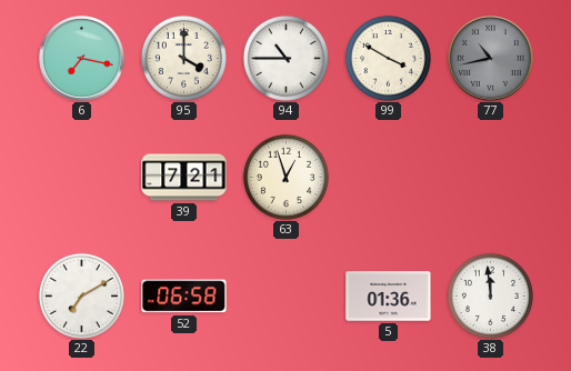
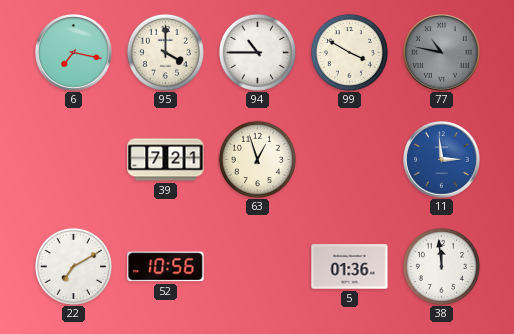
77: 10:43 -> 10:47
11: none -> 2:59
52: 06:58 -> 10:56
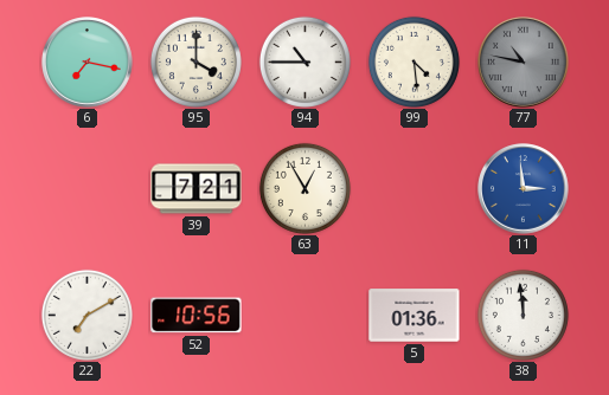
99: 3:50 -> 4:29
63: 12:57 -> 12:55
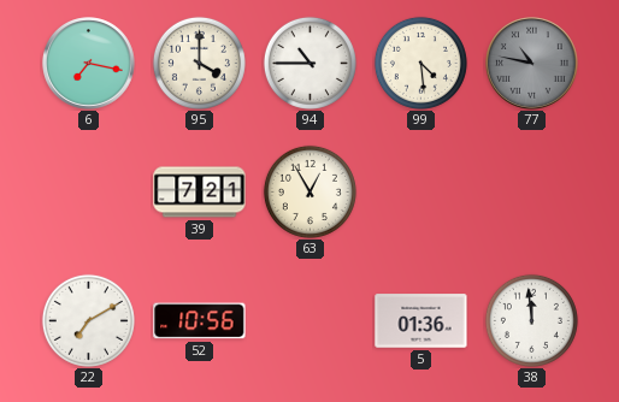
11: 2:59 -> none
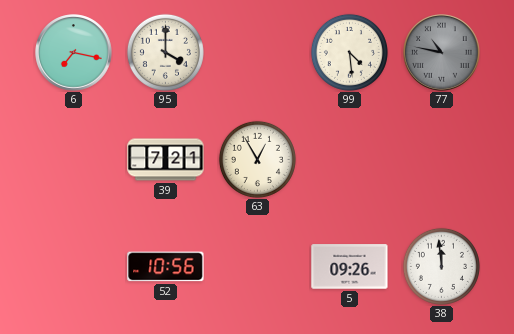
94: 10:45 -> none
22: 7:10 -> none
5: 01:36 -> 09:26
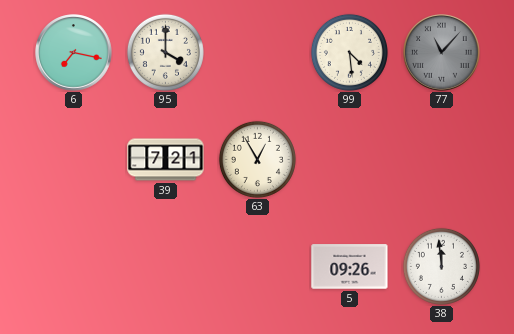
77: 10:47 -> 11:07
52: 10:56 -> none
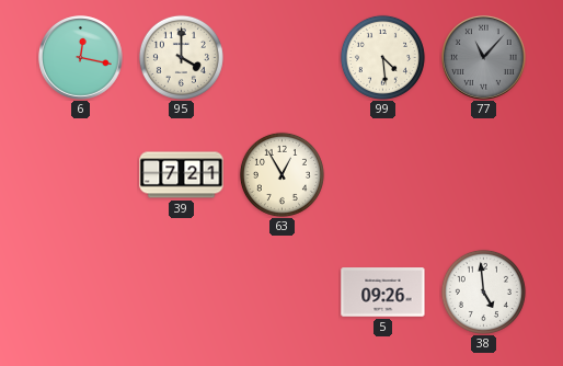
6: 7:17 -> 12:17
38: 11:59 -> 4:59
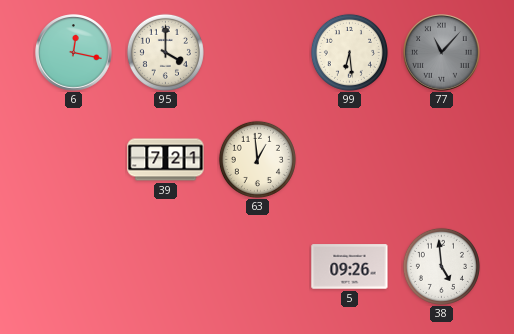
99: 4:29 -> 6:29
63: 12:55 -> 12:59
